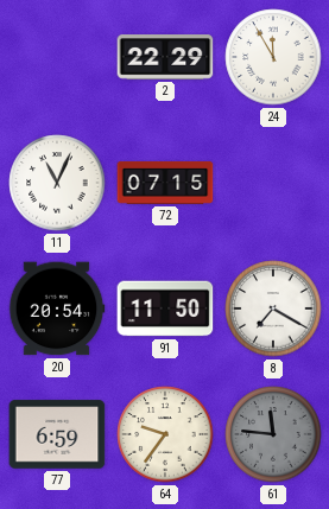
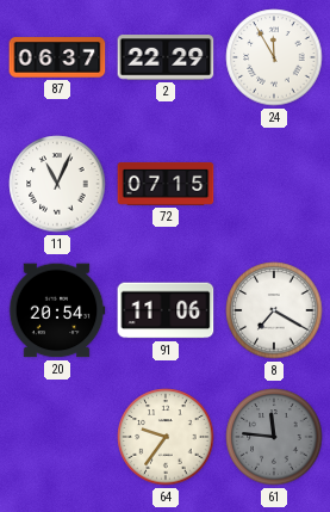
87: none -> 06:37
91: 11:50 -> 11:06
77: 6:59 -> none
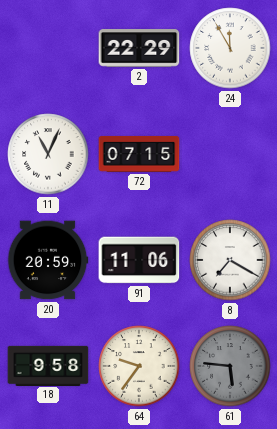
87: 06:37 -> none
20: 20:54 -> 20:59
18: none -> 9:58
61: 11:46 -> 5:46
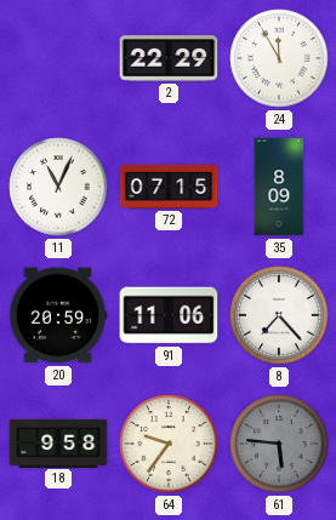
35: none -> 8:09
8: 7:20 -> 7:23
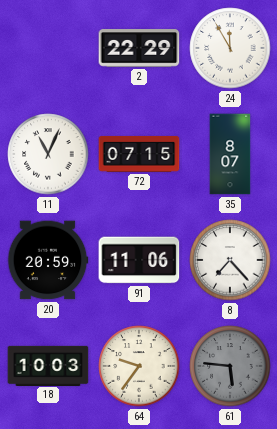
35: 8:09 -> 8:07
18: 9:58 -> 10:03
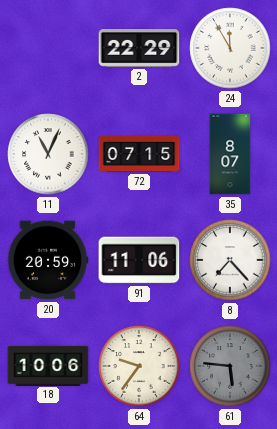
18: 10:03 -> 10:06
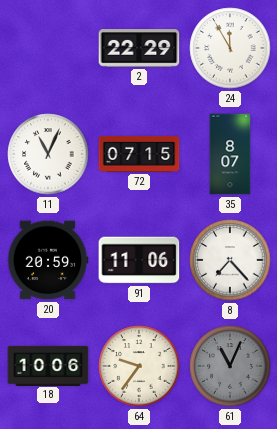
61: 5:46 -> 11:04
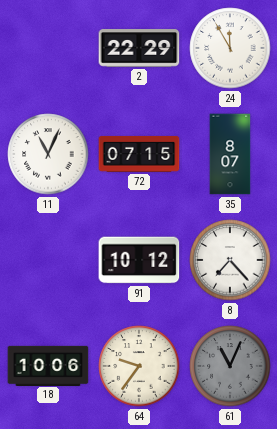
20: 20:59 -> none
91: 11:06 -> 10:12
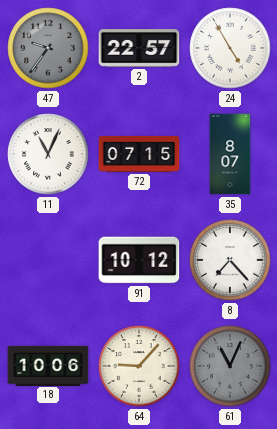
47: none -> 9:36
2: 22:29 -> 22:57
24: 11:55 -> 4:55
64: 9:36 -> 9:07
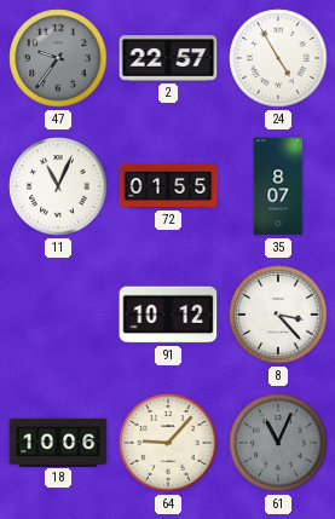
72: 07:15 -> 01:55
8: 7:23 -> 3:23
